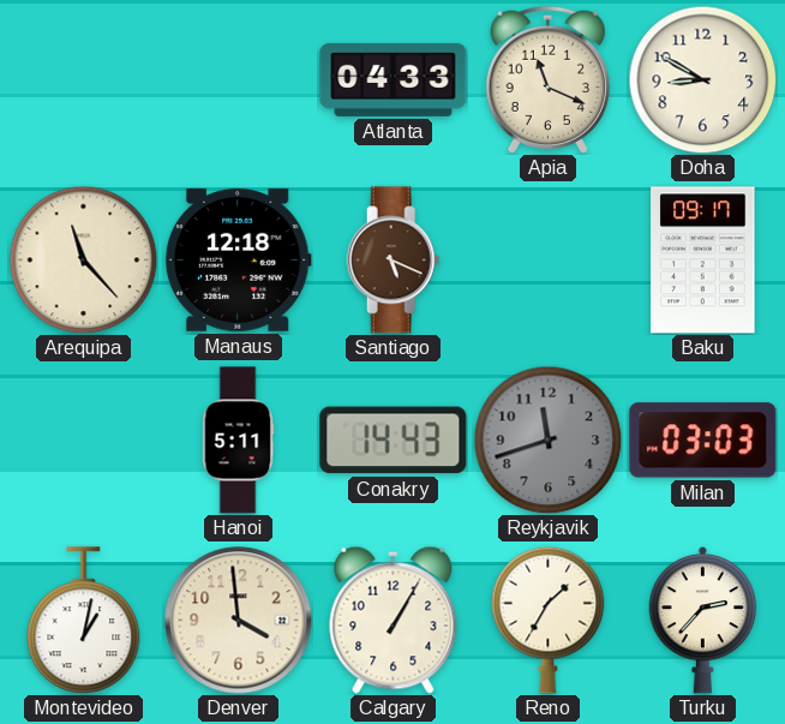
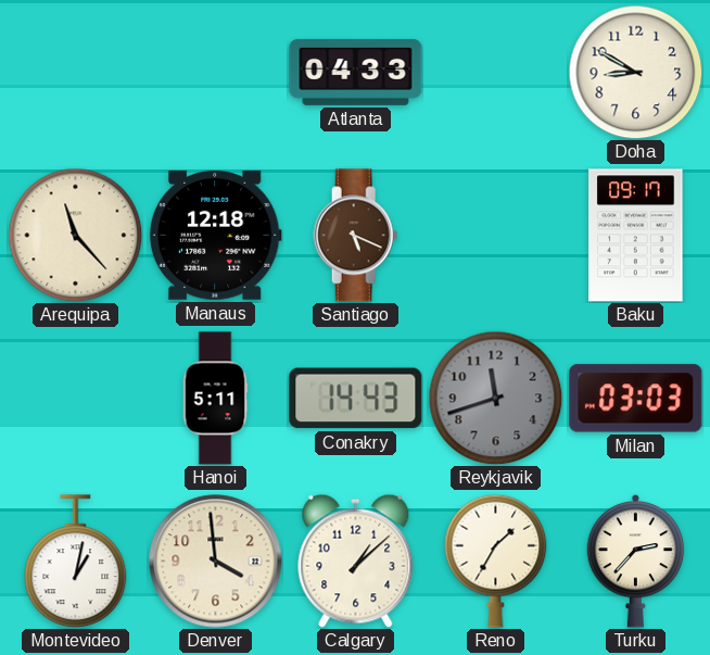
Apia: 11:19 -> none
Calgary: 1:05 -> 1:08
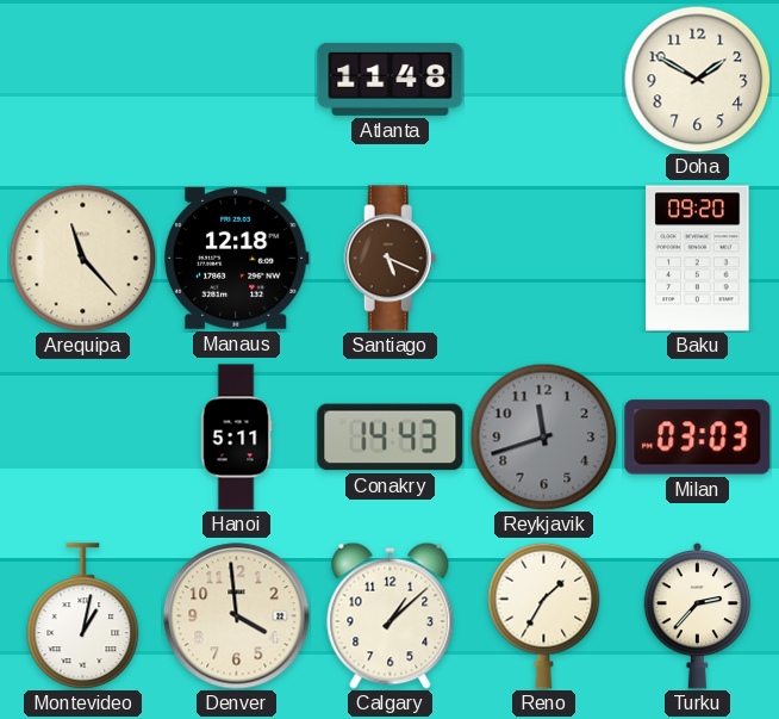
Atlanta: 04:33 -> 11:48
Doha: 8:50 -> 1:50
Baku: 09:17 -> 09:20
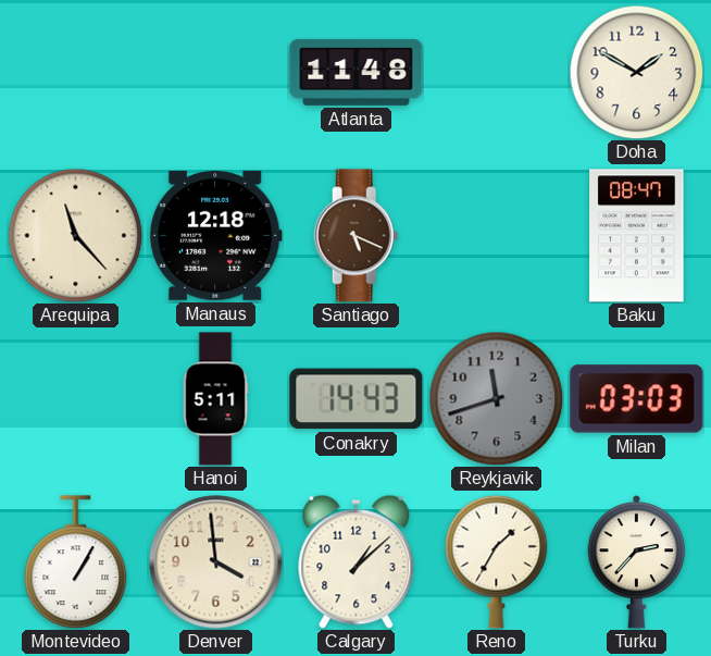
Baku: 09:20 -> 08:47
Montevideo: 1:02 -> 1:05
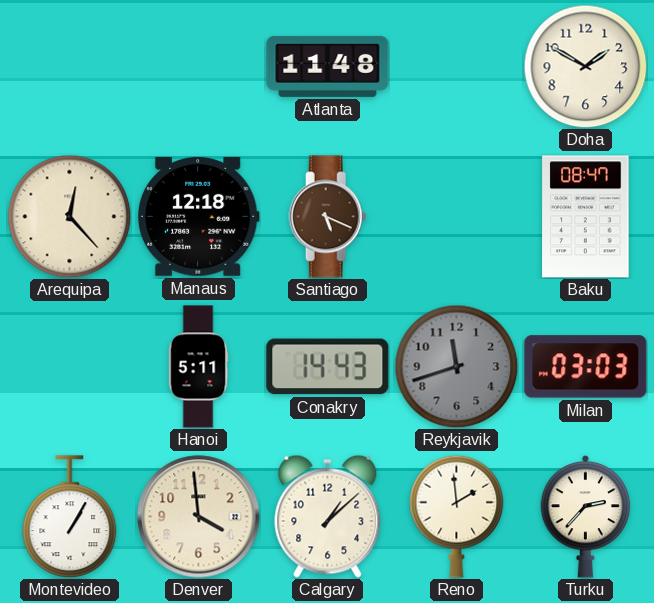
Arequipa: 11:23 -> 12:23
Reno: 1:35 -> 1:59
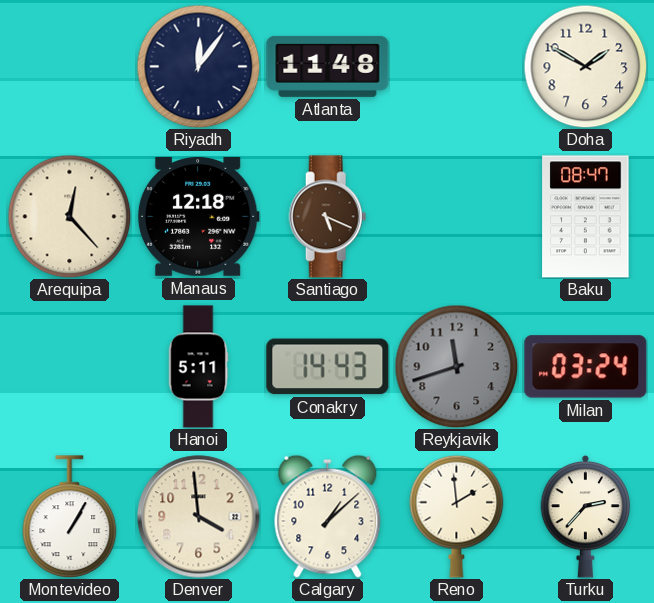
Riyadh: none -> 12:06
Milan: 03:03 -> 03:24
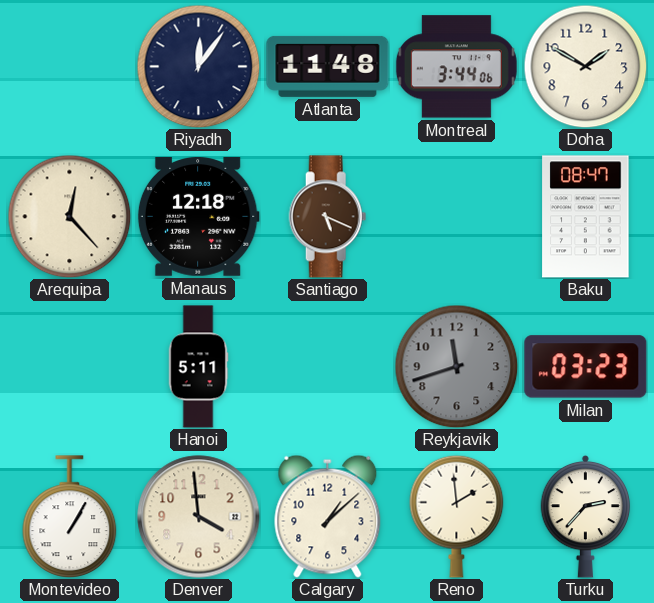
Montreal: none -> 3:44
Conakry: 14:43 -> none
Milan: 03:24 -> 03:23
